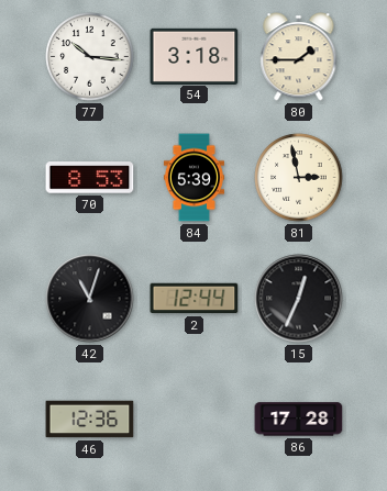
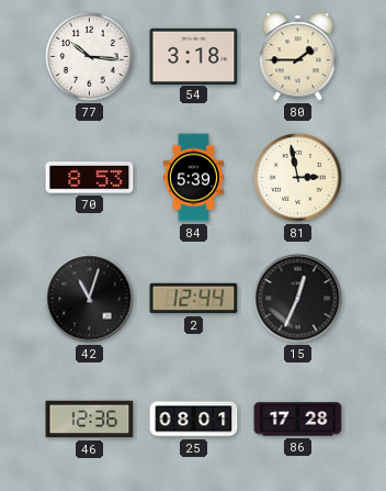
25: none -> 08:01
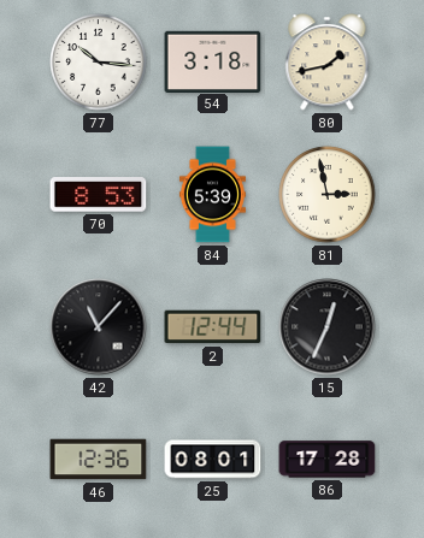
80: 1:45 -> 1:43
42: 11:03 -> 11:07
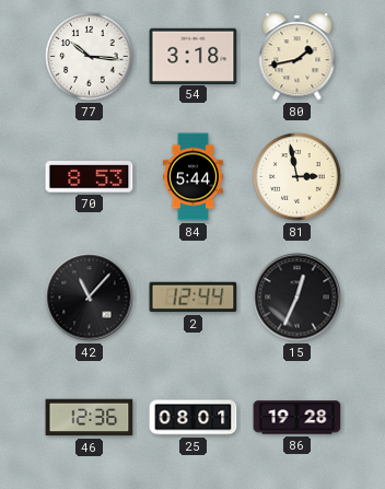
84: 5:39 -> 5:44
86: 17:28 -> 19:28
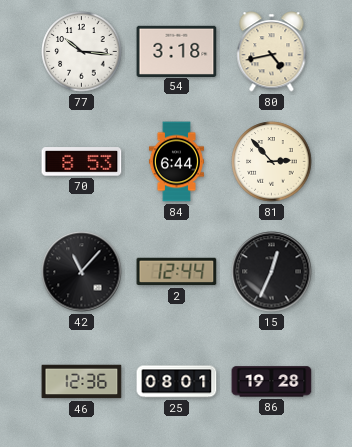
80: 1:43 -> 4:43
84: 5:44 -> 6:44
81: 2:58 -> 2:53
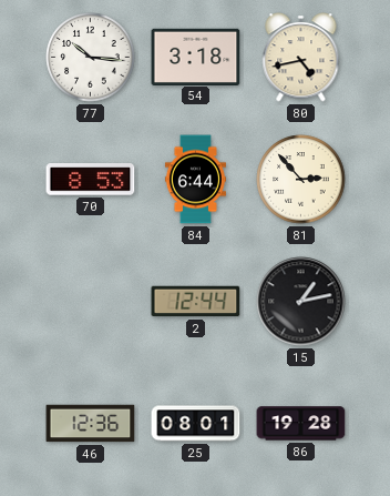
42: 11:07 -> none
15: 12:34 -> 1:13
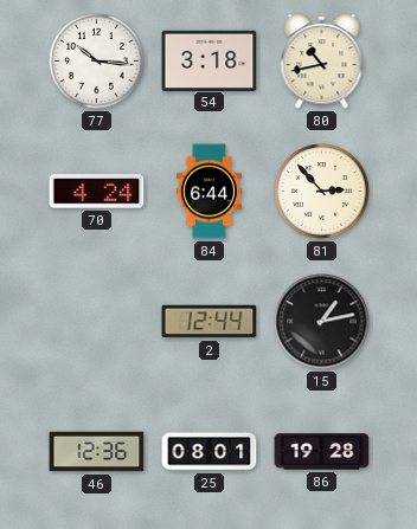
80: 4:43 -> 10:43
70: 8:53 -> 4:24
